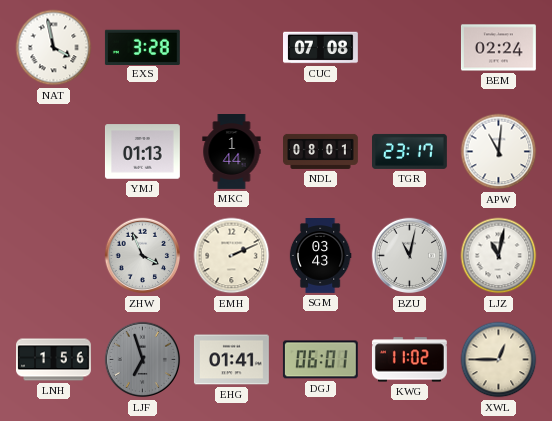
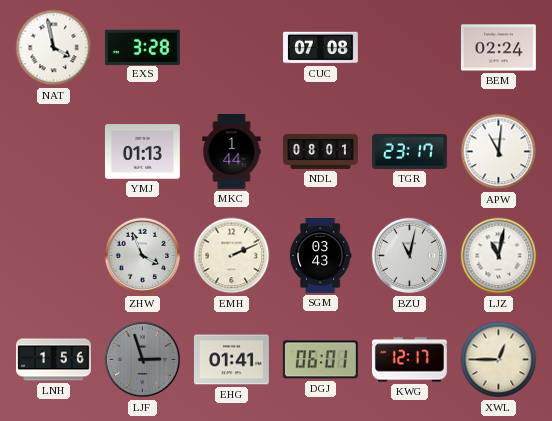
LJF: 6:57 -> 2:57
KWG: 11:02 -> 12:17
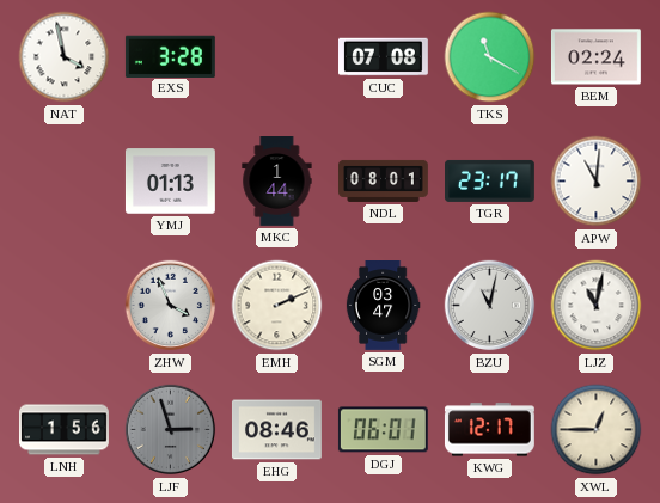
TKS: none -> 11:20
SGM: 03:43 -> 03:47
EHG: 01:41 -> 08:46
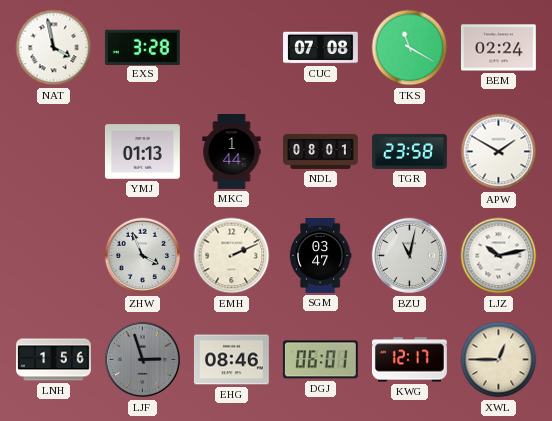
TGR: 23:17 -> 23:58
APW: 11:01 -> 1:50
LJZ: 11:02 -> 10:13
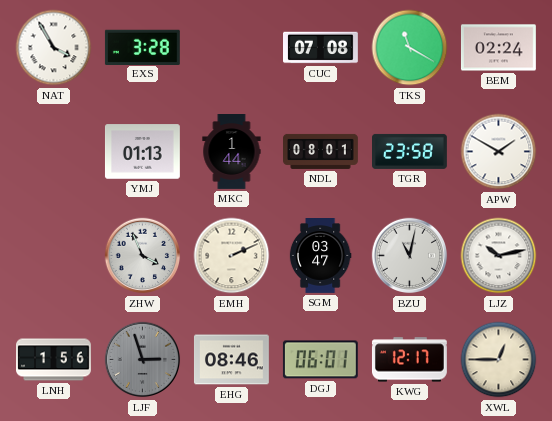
NAT: 3:58 -> 3:55
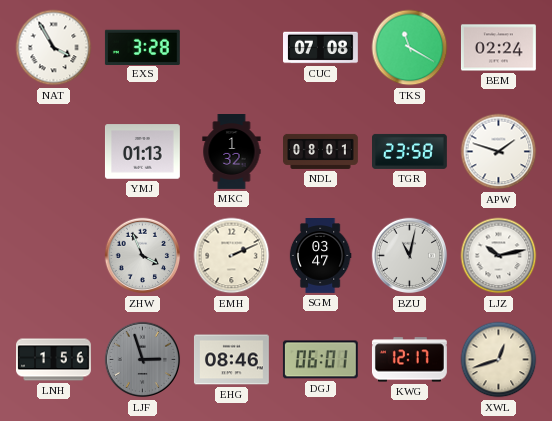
MKC: 1:44 -> 1:32
APW: 1:50 -> 1:48
XWL: 12:45 -> 12:42
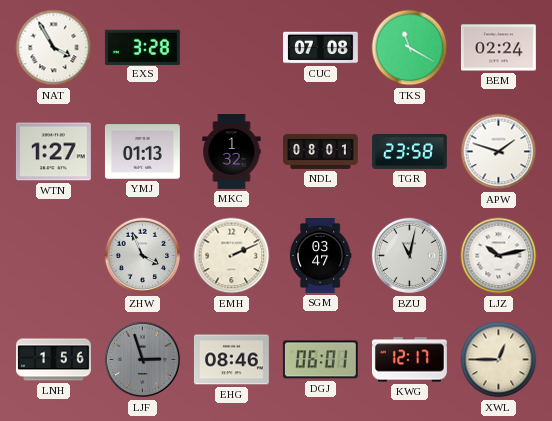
WTN: none -> 1:27
XWL: 12:42 -> 12:45
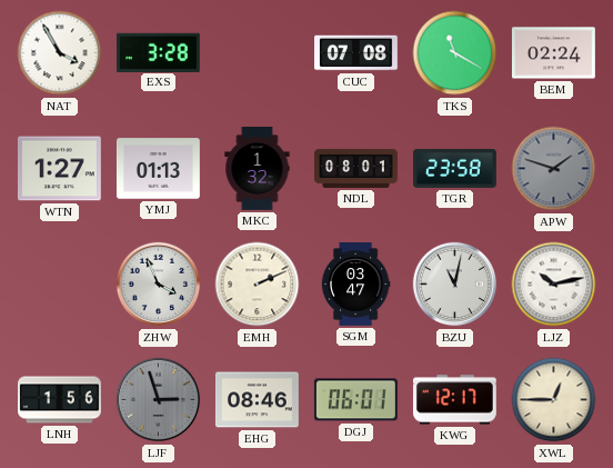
APW dial: white -> grey
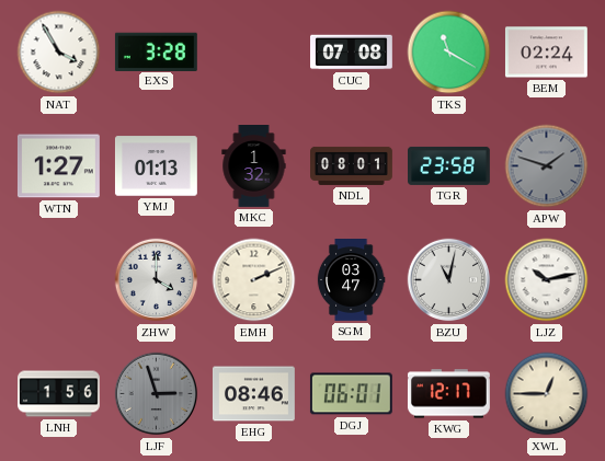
ZHW: 3:56 -> 4:00
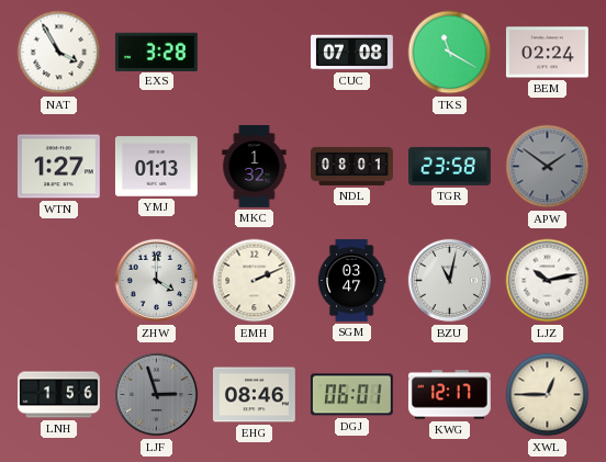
APW: 1:48 -> 1:51
